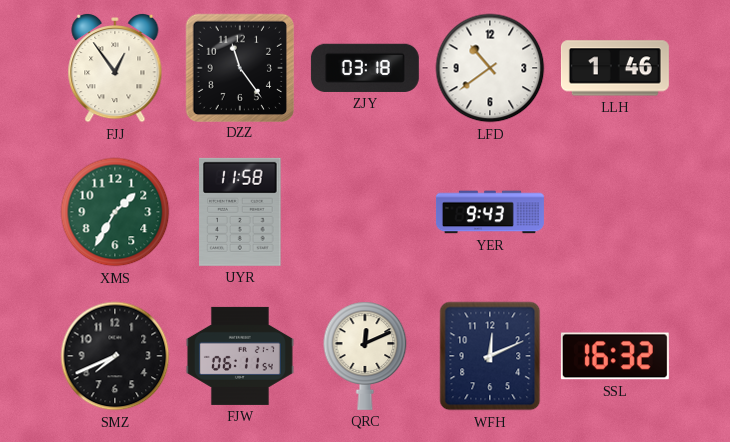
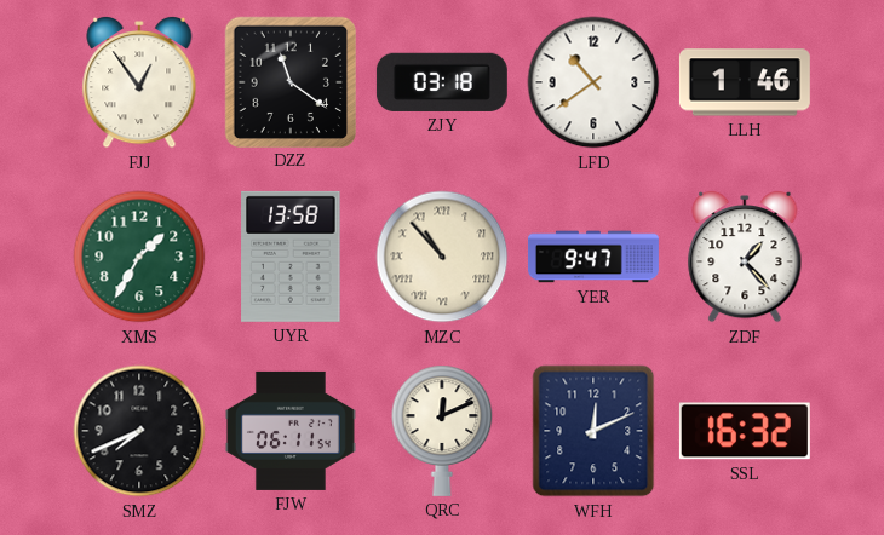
DZZ: 11:24 -> 11:21
UYR: 11:58 -> 13:58
MZC: none -> 10:53
YER: 9:43 -> 9:47
ZDF: none -> 1:23
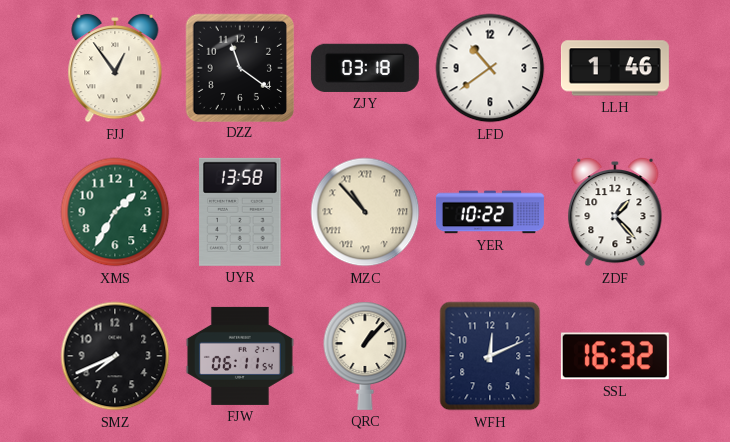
YER: 9:47 -> 10:22
QRC: 12:11 -> 1:07
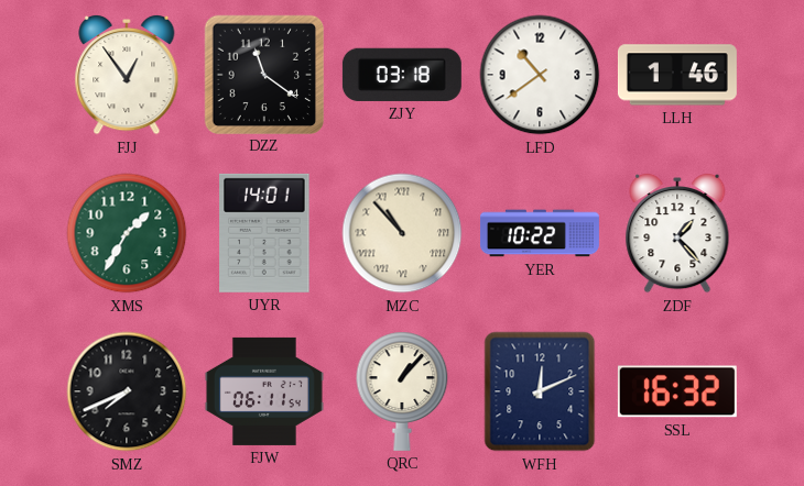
UYR: 13:58 -> 14:01
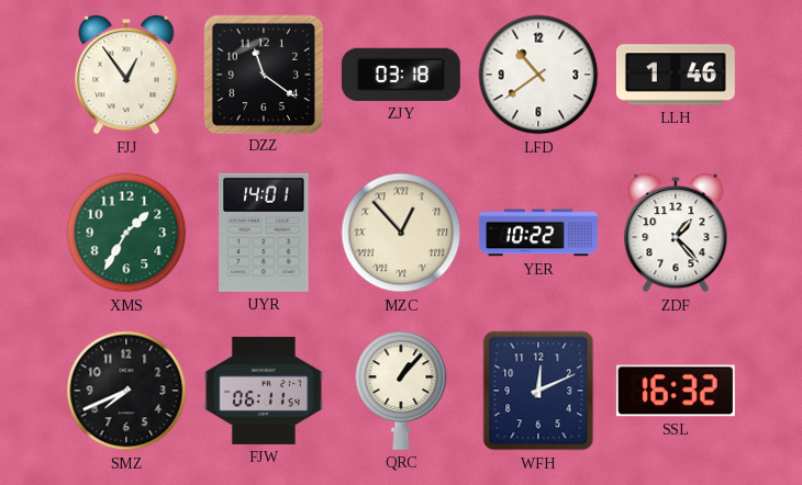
MZC: 10:53 -> 12:53
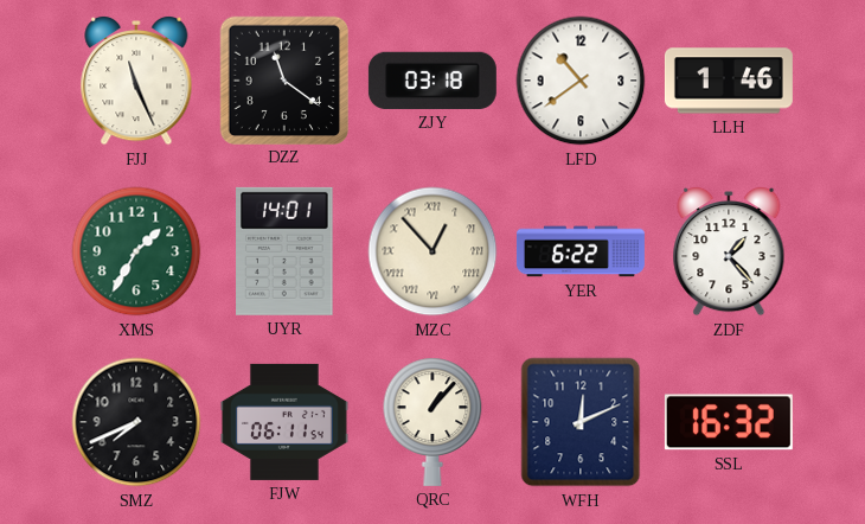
FJJ: 12:54 -> 11:26
YER: 10:22 -> 6:22
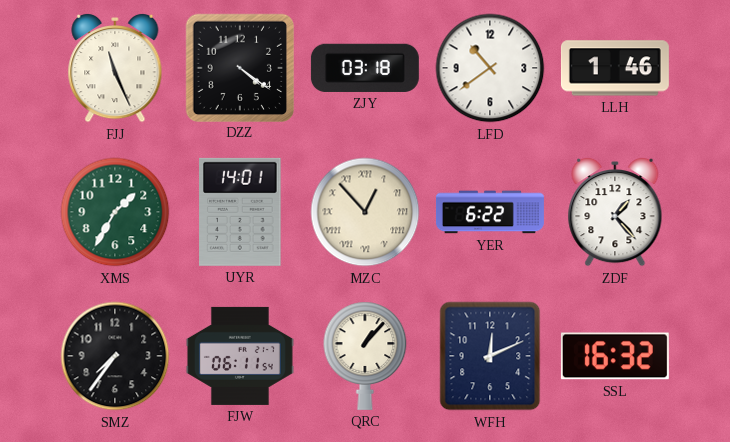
DZZ: 11:21 -> 4:21
SMZ: 7:41 -> 7:36
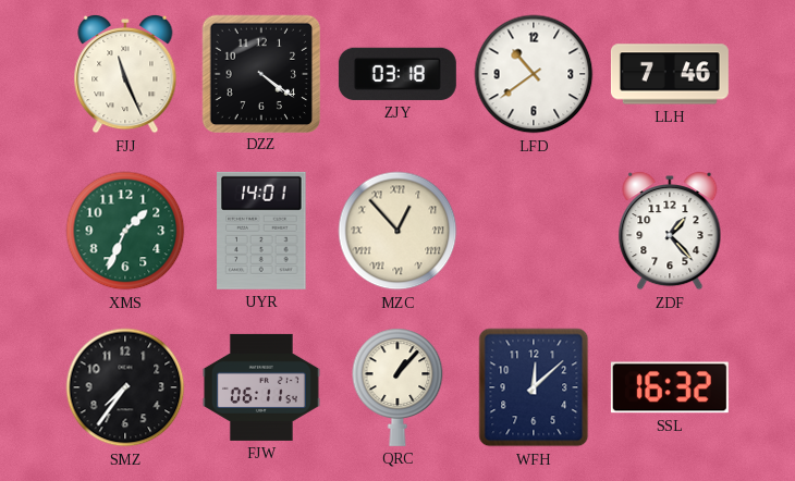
LLH: 1:46 -> 7:46
XMS: 1:35 -> 1:34
YER: 6:22 -> none
WFH: 12:11 -> 12:08
